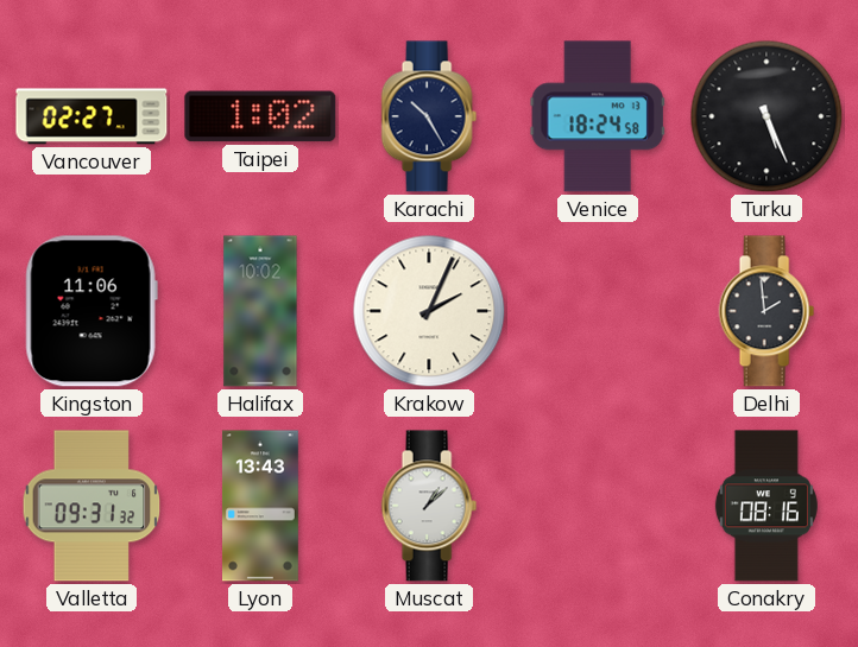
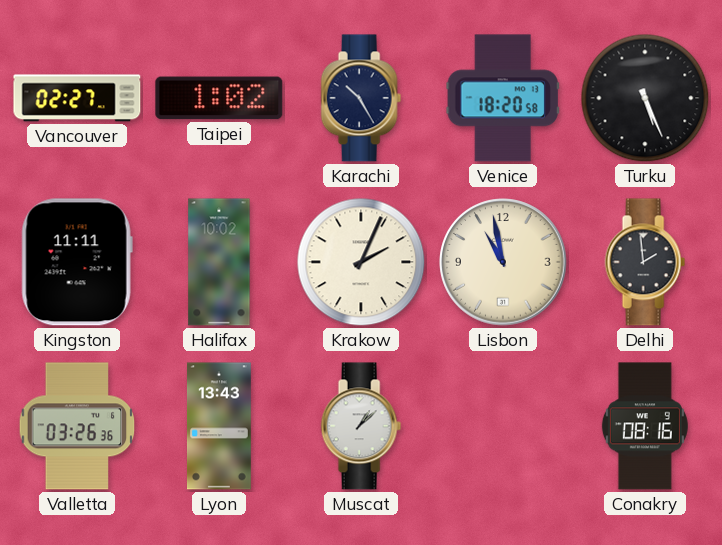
Venice: 18:24 -> 18:20
Kingston: 11:06 -> 11:11
Lisbon: none -> 10:58
Valletta: 09:31 -> 03:26
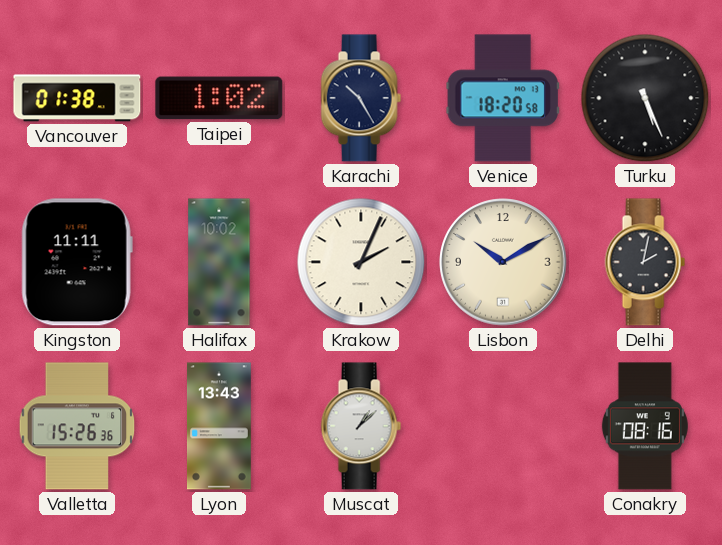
Vancouver: 02:27 -> 01:38
Lisbon: 10:58 -> 10:10
Delhi: 1:59 -> 2:02
Valletta: 03:26 -> 15:26
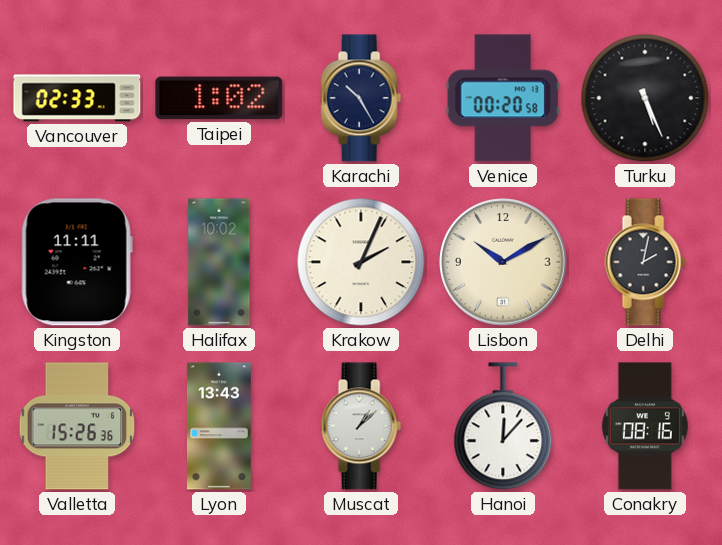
Vancouver: 01:38 -> 02:33
Venice: 18:20 -> 00:20
Hanoi: none -> 12:07
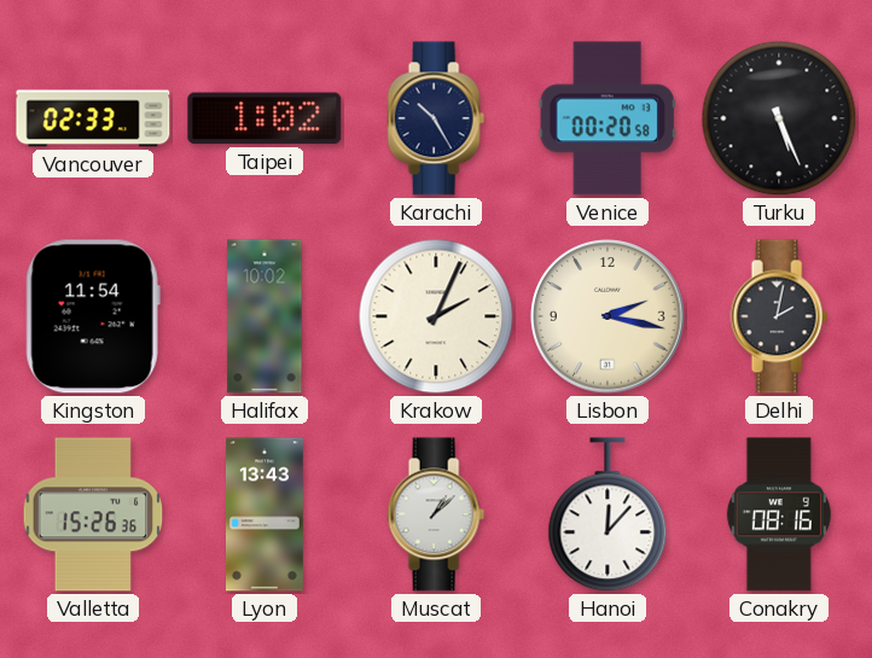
Kingston: 11:11 -> 11:54
Lisbon: 10:10 -> 2:17
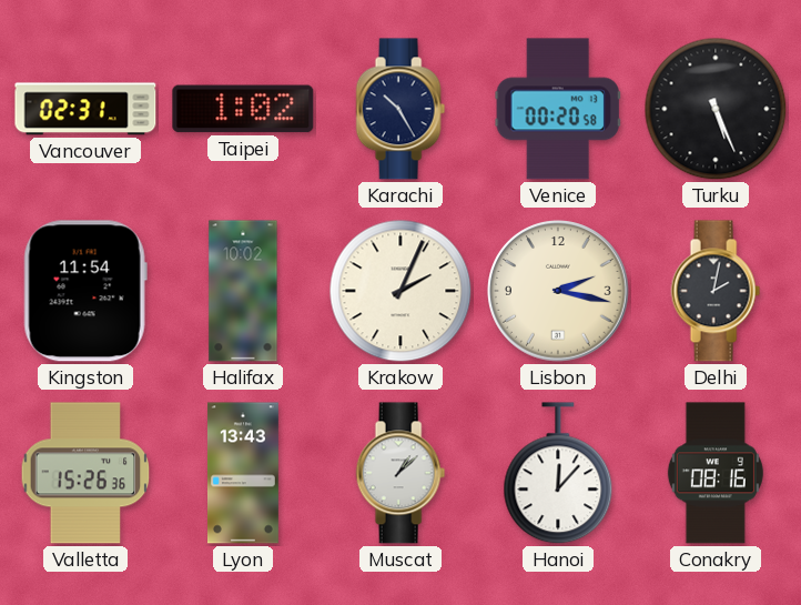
Vancouver: 02:33 -> 02:31
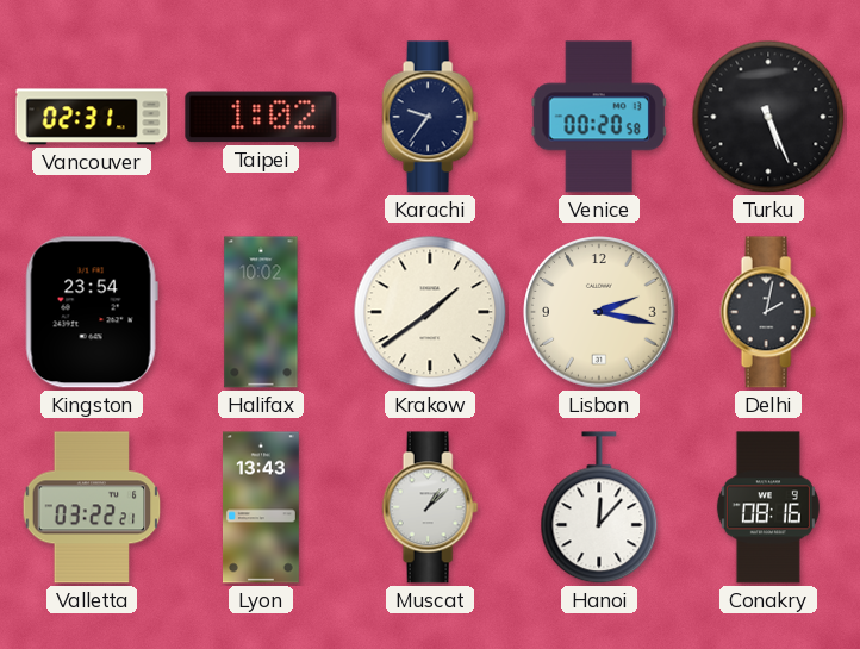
Karachi: 10:25 -> 9:36
Kingston: 11:54 -> 23:54
Krakow: 2:04 -> 1:39
Valletta: 15:26 -> 03:22
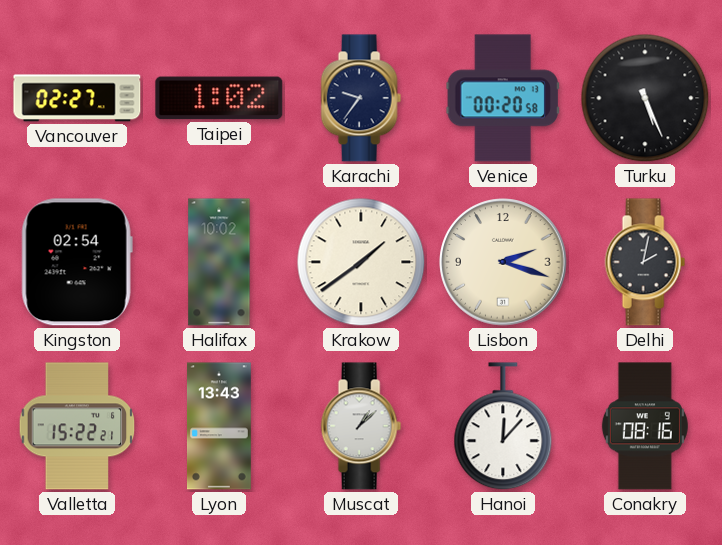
Vancouver: 02:31 -> 02:27
Kingston: 23:54 -> 02:54
Lisbon: 2:17 -> 2:18
Valletta: 03:22 -> 15:22
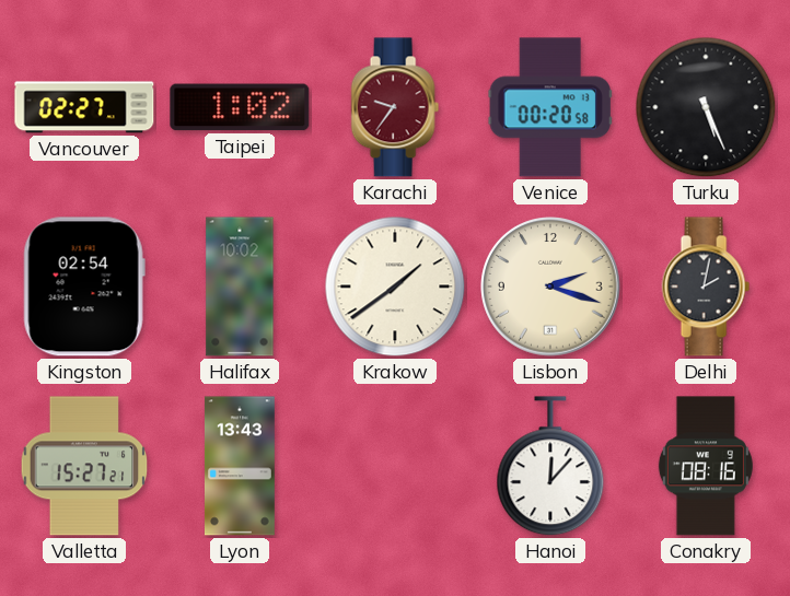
Karachi dial: navy -> burgundy
Valletta: 15:22 -> 15:27
Muscat: 1:08 -> none
